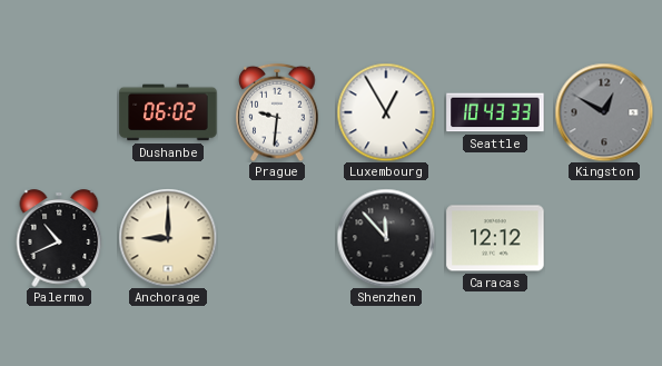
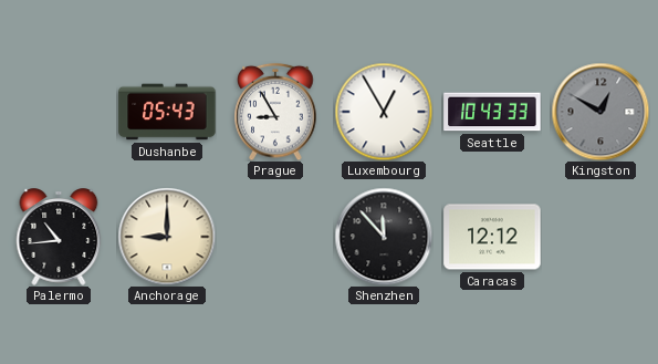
Dushanbe: 06:02 -> 05:43
Prague: 9:31 -> 8:55
Palermo: 10:41 -> 10:44
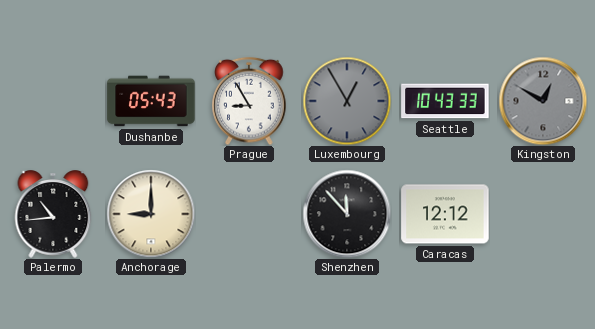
Luxembourg dial: white -> grey
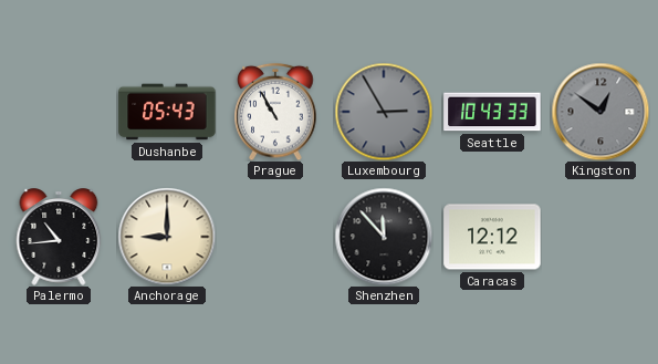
Prague: 8:55 -> 10:55
Luxembourg: 12:55 -> 2:55
Kingston: 12:50 -> 12:51
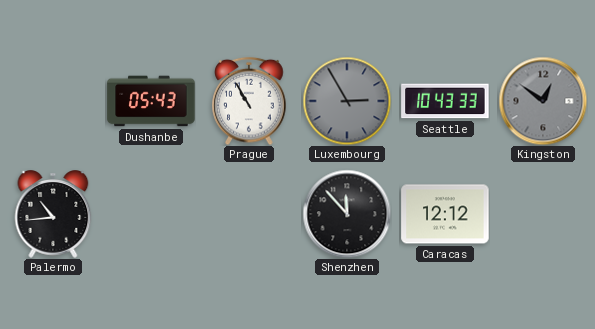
Anchorage: 9:00 -> none
